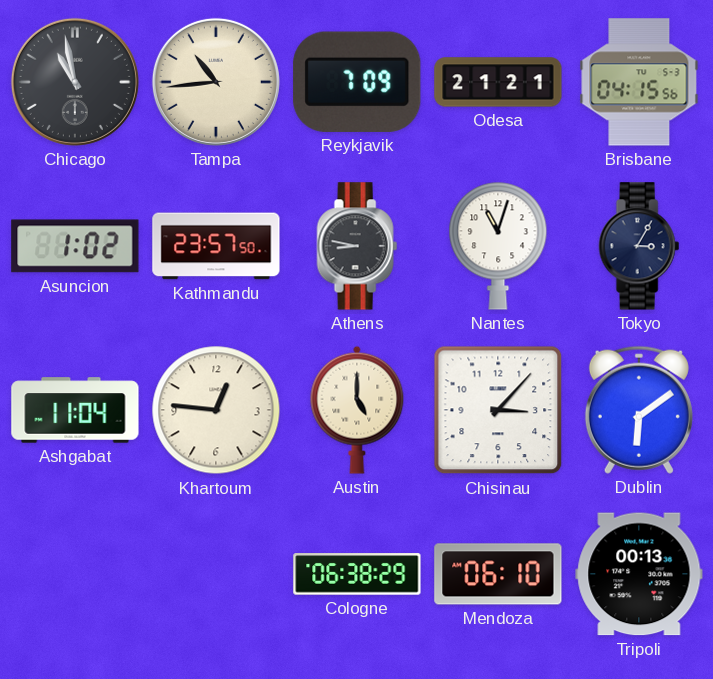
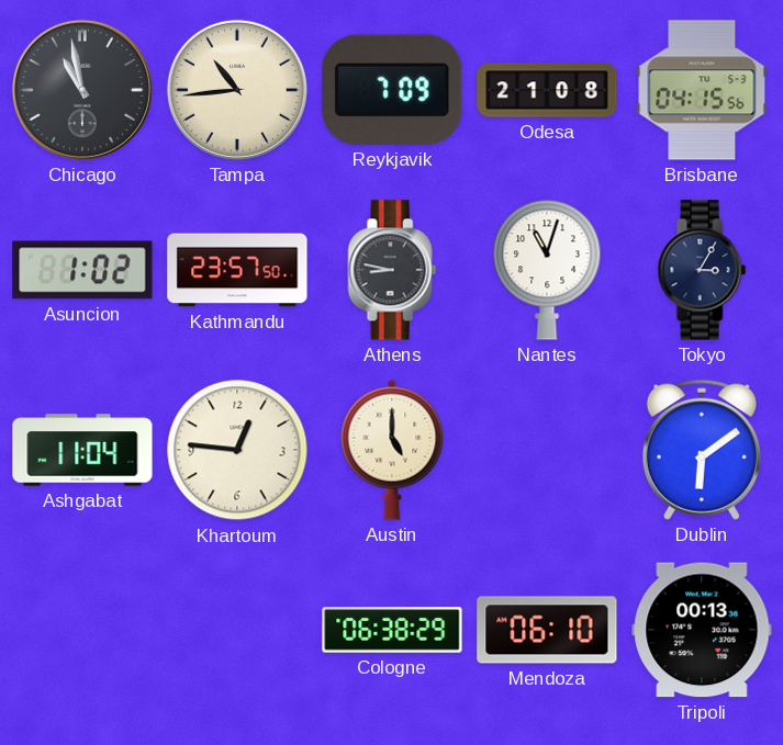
Odesa: 21:21 -> 21:08
Chisinau: 3:07 -> none
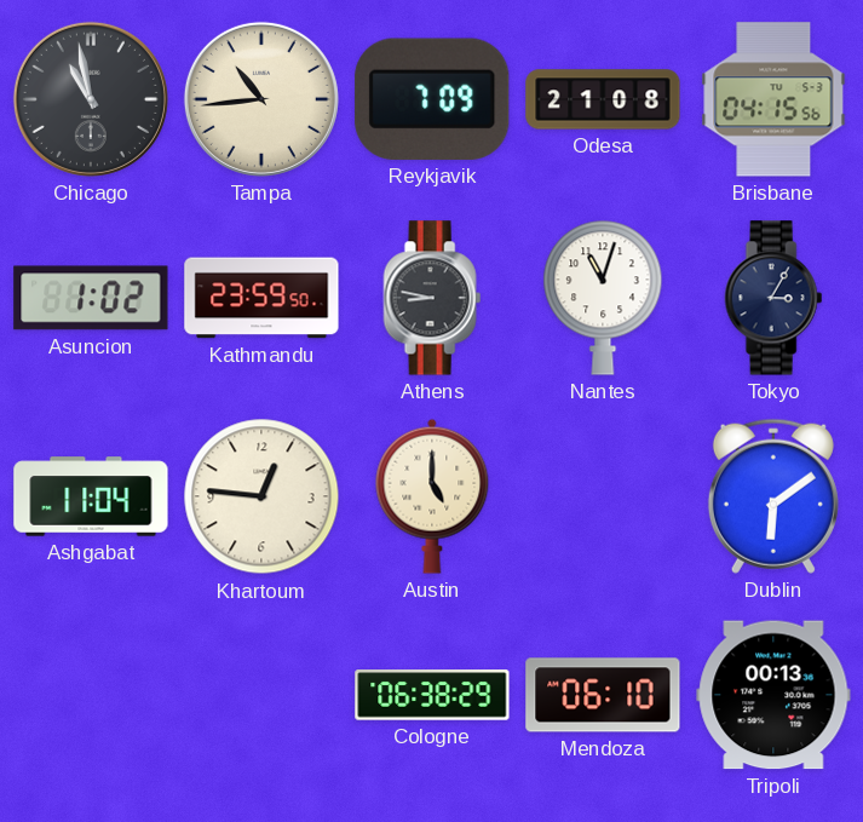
Kathmandu: 23:57 -> 23:59
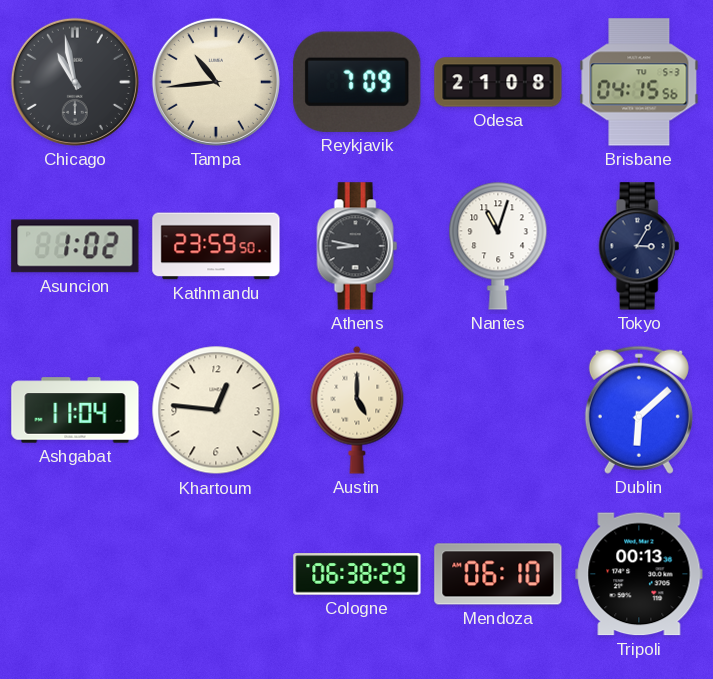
Dublin: 6:09 -> 6:08
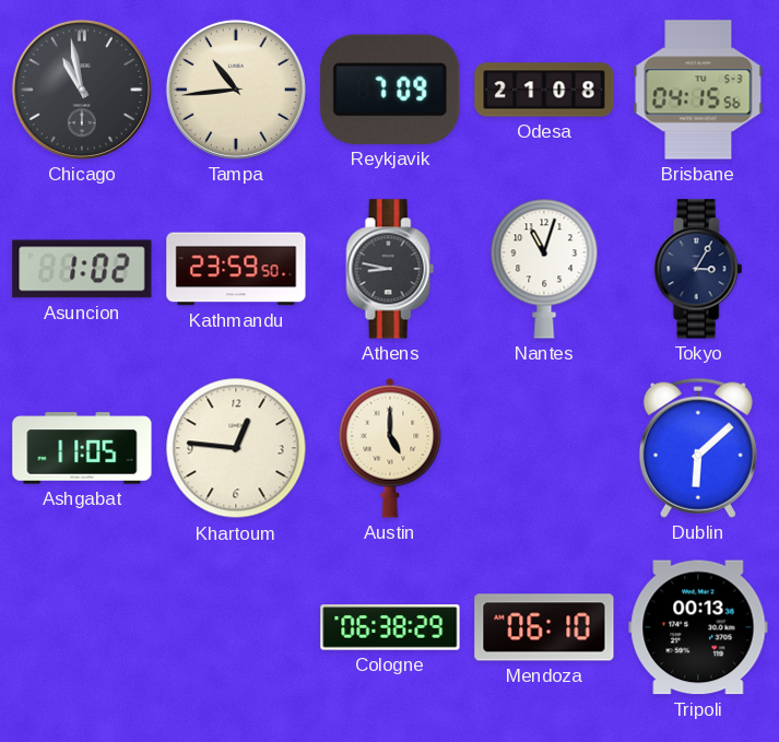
Ashgabat: 11:04 -> 11:05
